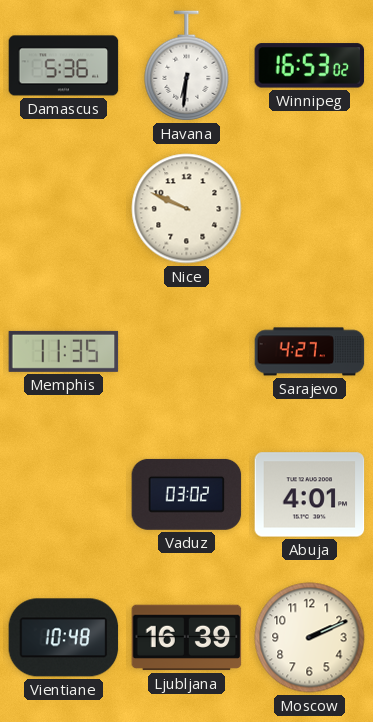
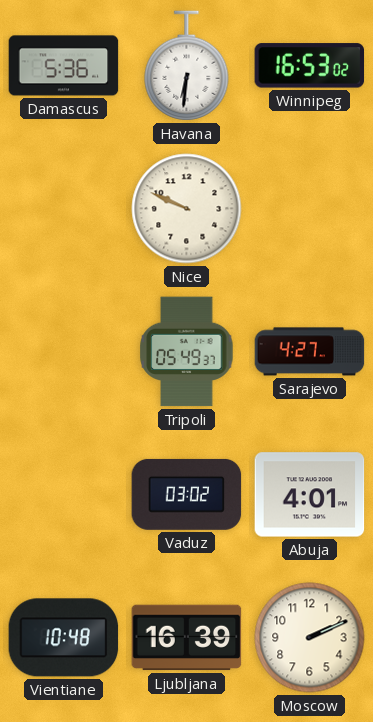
Memphis: 11:35 -> none
Tripoli: none -> 05:49
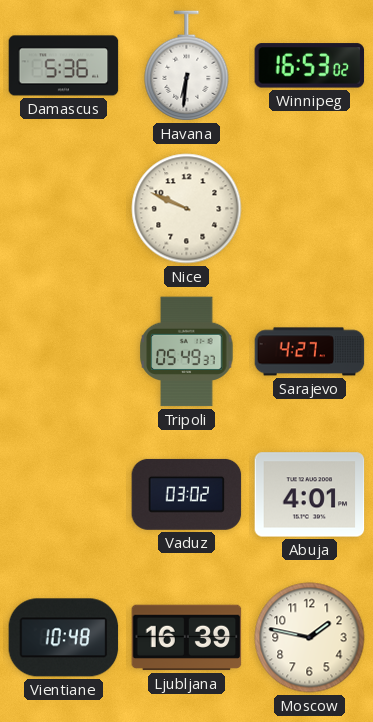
Moscow: 2:11 -> 1:47
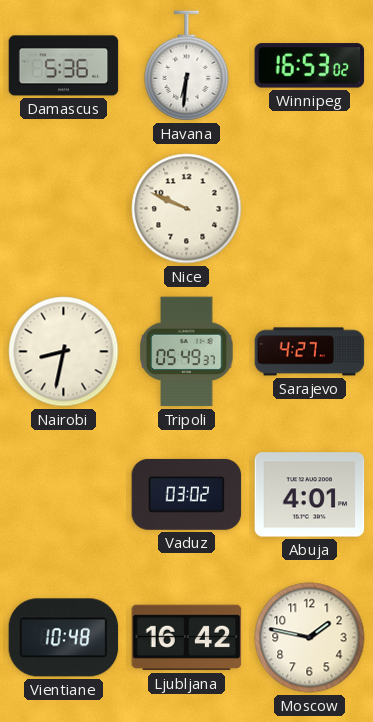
Nairobi: none -> 8:32
Ljubljana: 16:39 -> 16:42
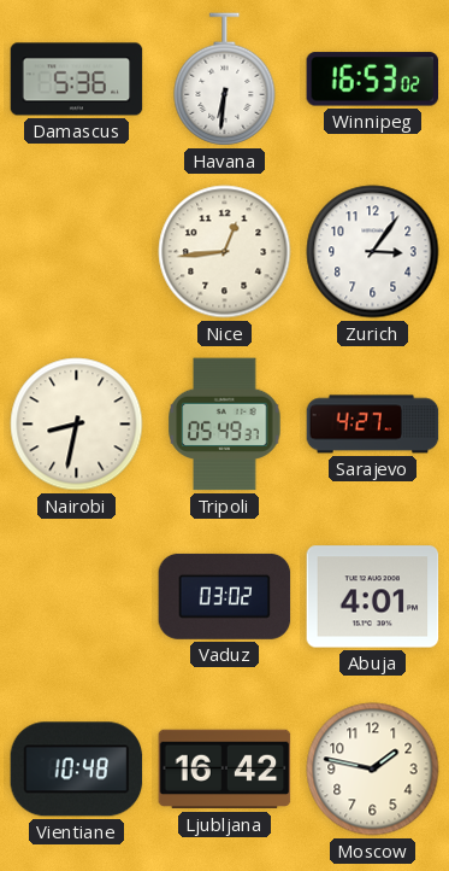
Nice: 9:49 -> 12:44
Zurich: none -> 3:06
